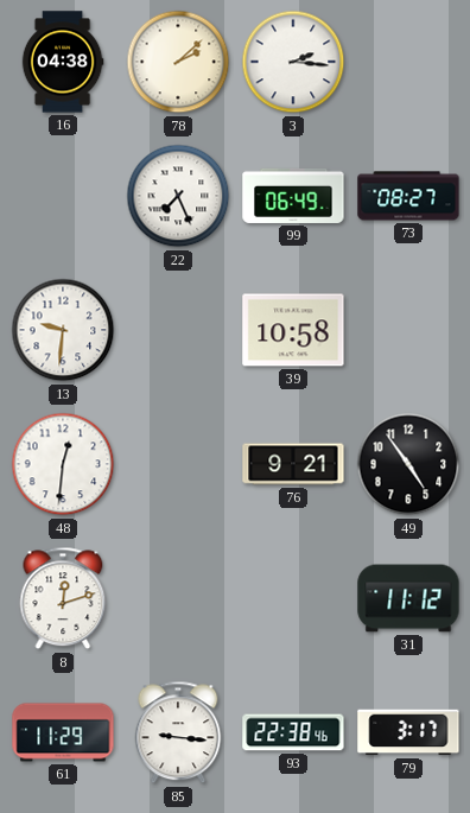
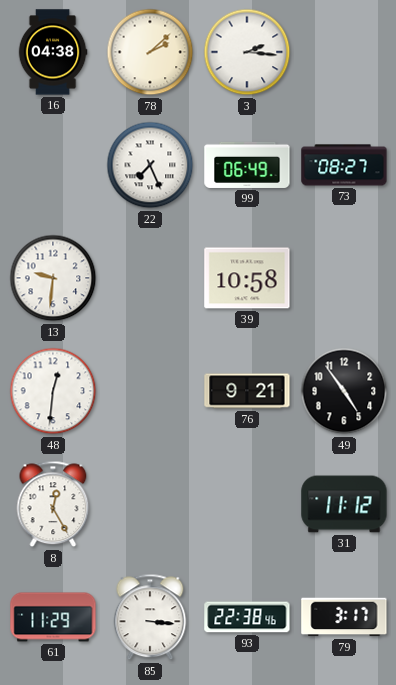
8: 12:12 -> 12:25
85: 9:16 -> 3:16
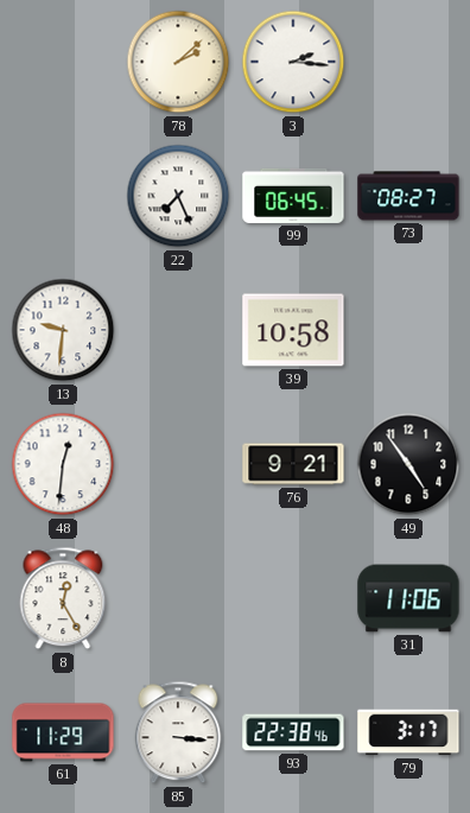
16: 04:38 -> none
99: 06:49 -> 06:45
31: 11:12 -> 11:06
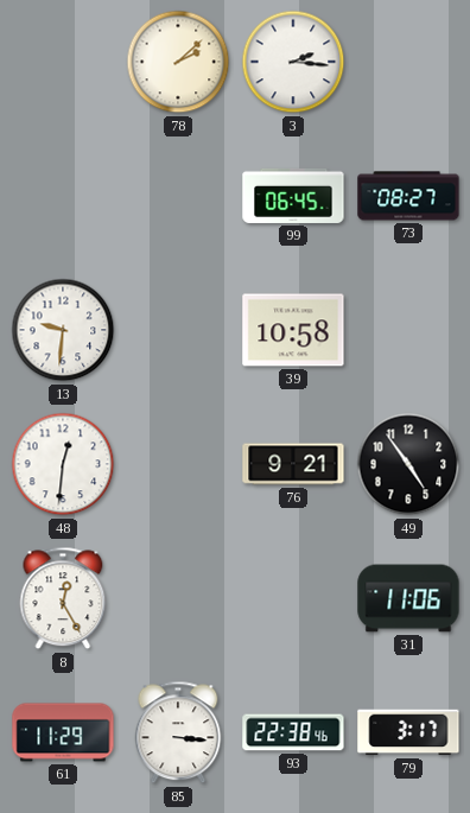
22: 7:26 -> none
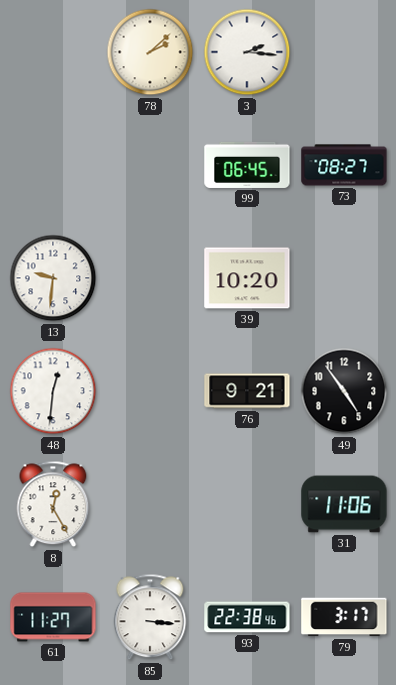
39: 10:58 -> 10:20
61: 11:29 -> 11:27
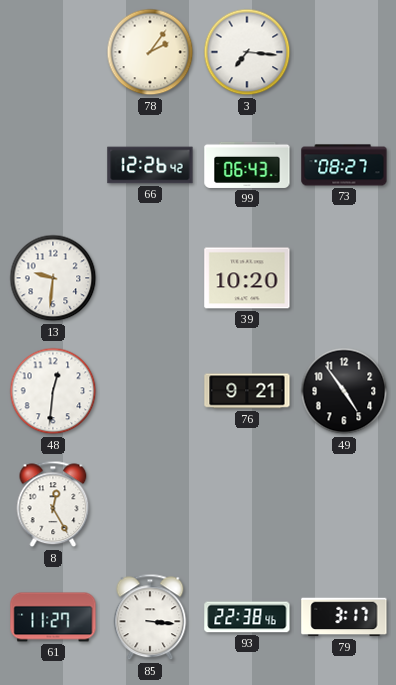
78: 2:08 -> 2:06
3: 2:16 -> 7:16
66: none -> 12:26
99: 06:45 -> 06:43
31: 11:06 -> none
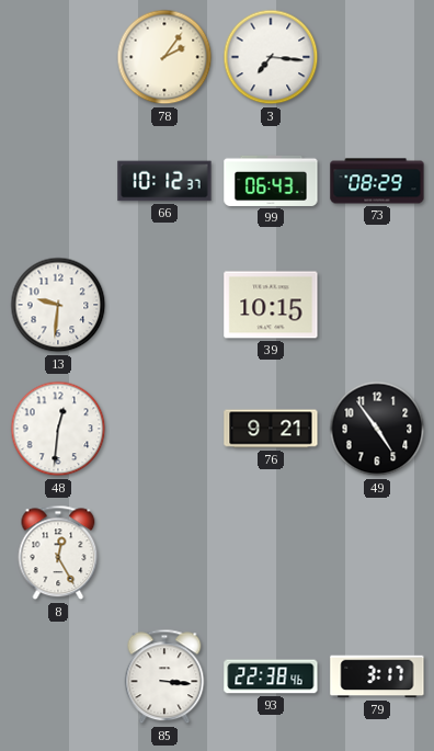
66: 12:26 -> 10:12
73: 08:27 -> 08:29
39: 10:20 -> 10:15
61: 11:27 -> none
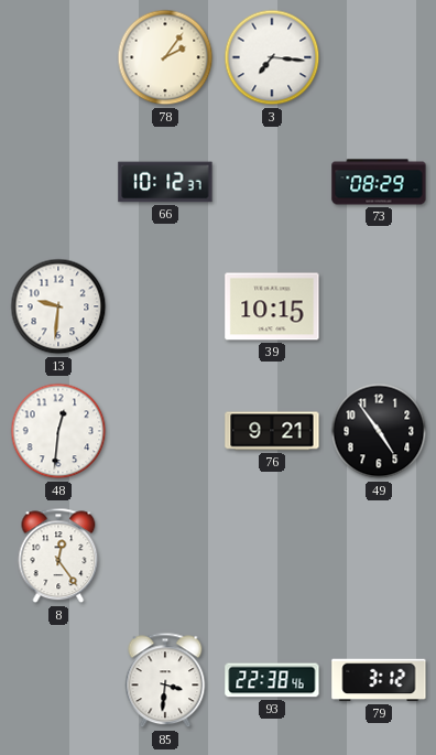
99: 06:43 -> none
8: 12:25 -> 12:24
85: 3:16 -> 3:31
79: 3:17 -> 3:12
